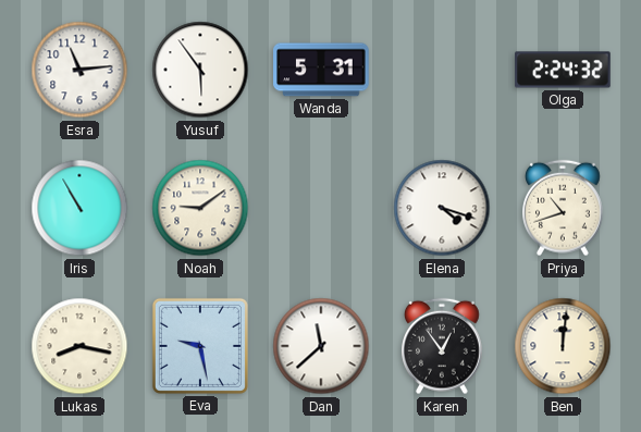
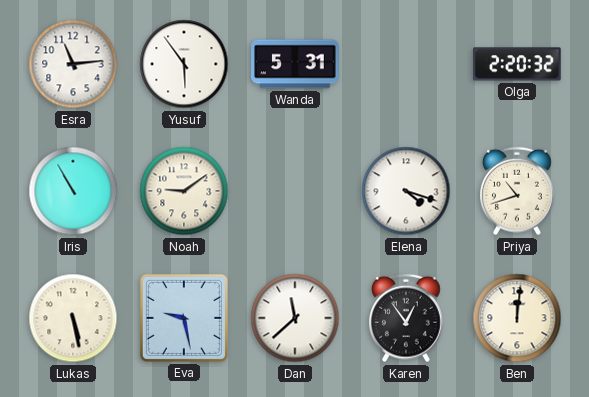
Olga: 2:24 -> 2:20
Lukas: 8:17 -> 5:28
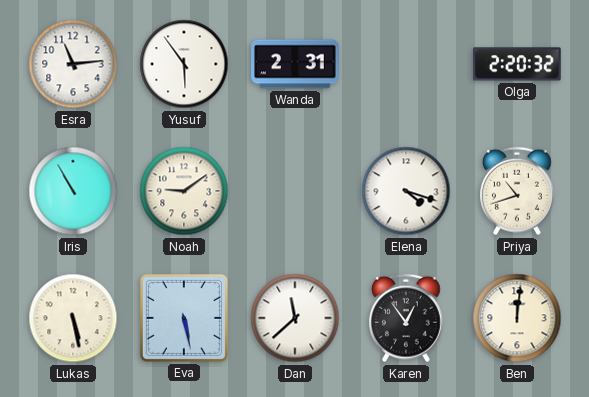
Wanda: 5:31 -> 2:31
Eva: 9:28 -> 5:28
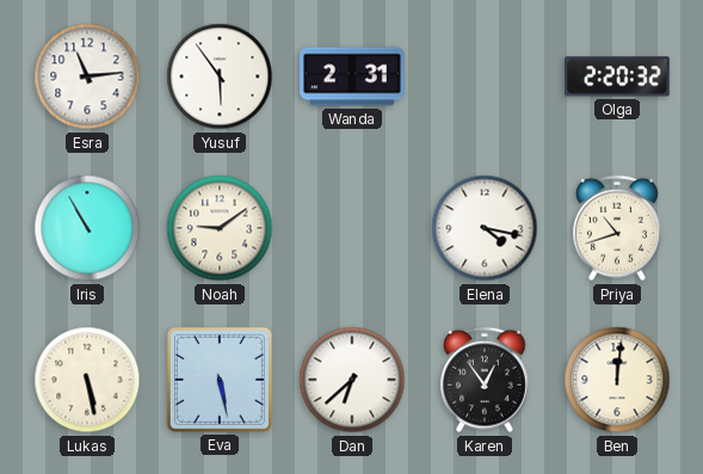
Elena: 4:18 -> 4:17
Dan: 11:38 -> 6:38
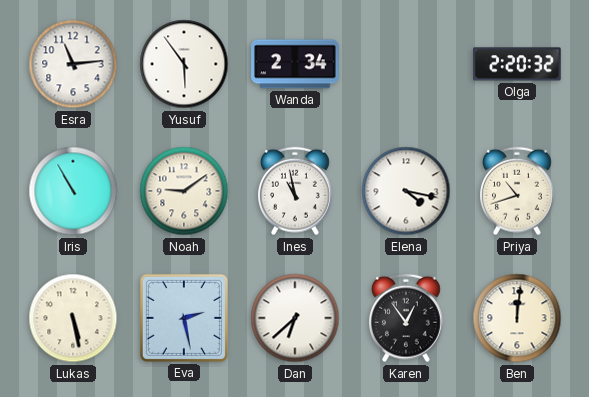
Wanda: 2:31 -> 2:34
Ines: none -> 10:58
Eva: 5:28 -> 2:28
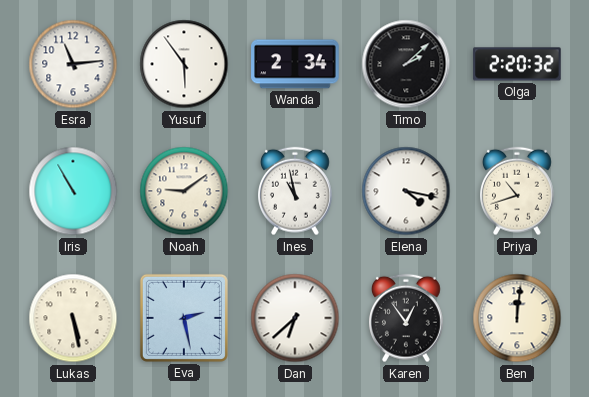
Timo: none -> 2:08
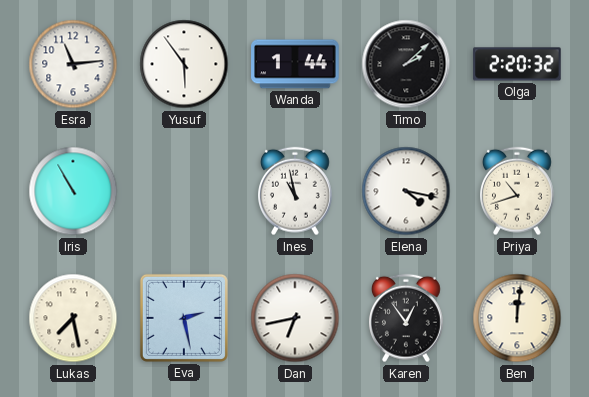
Wanda: 2:34 -> 1:44
Noah: 9:09 -> none
Lukas: 5:28 -> 7:28
Dan: 6:38 -> 6:43
